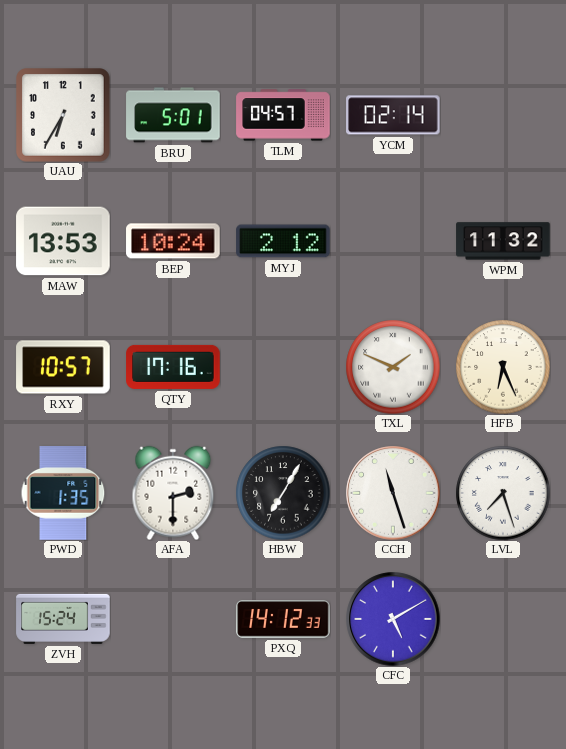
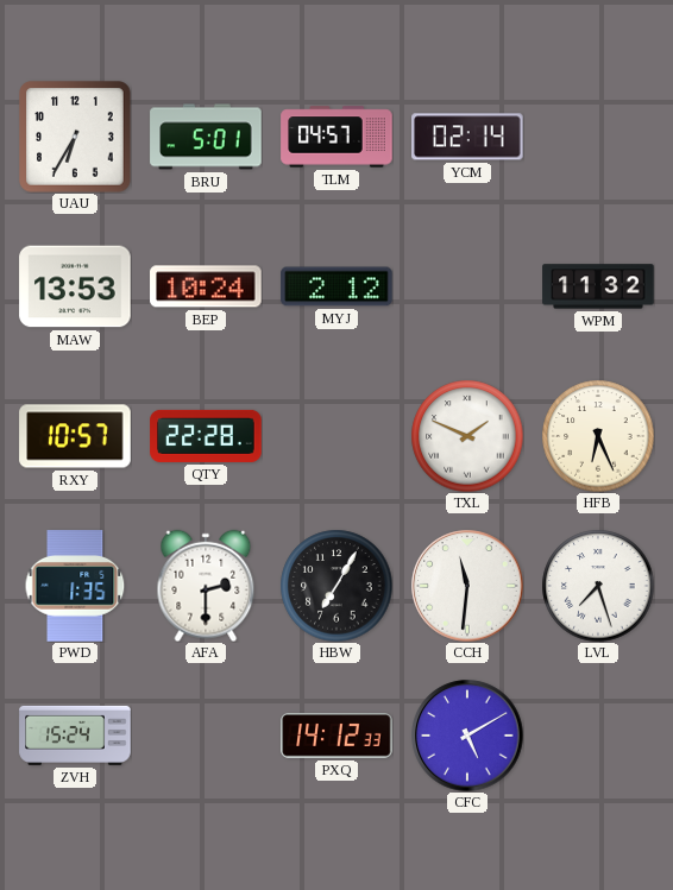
QTY: 17:16 -> 22:28
CCH: 11:27 -> 11:31
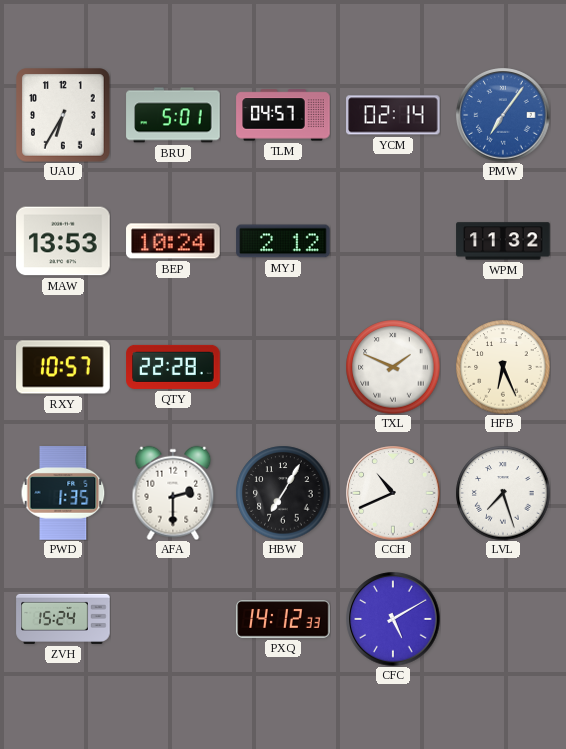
PMW: none -> 7:06
CCH: 11:31 -> 10:41
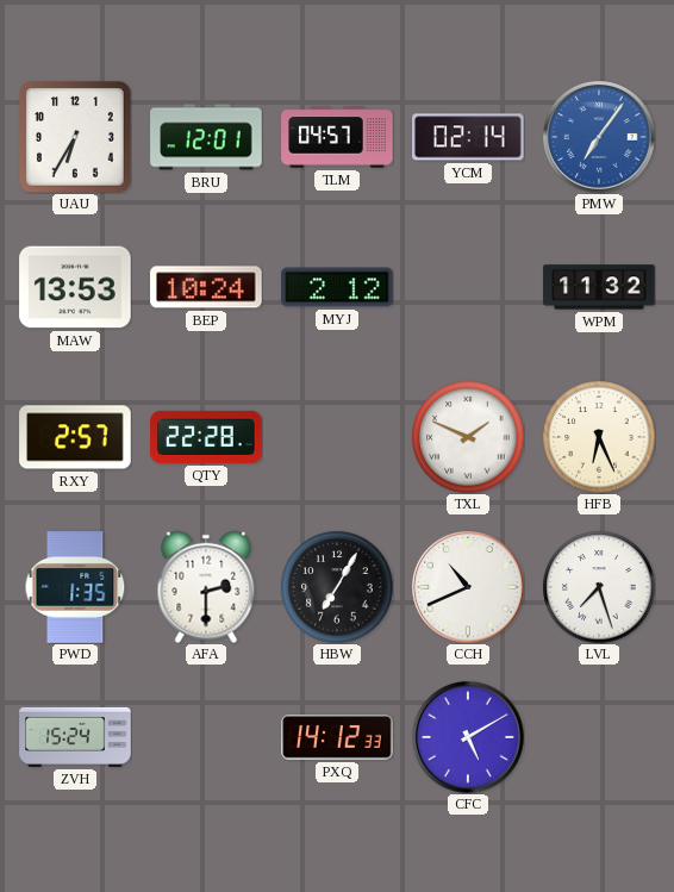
BRU: 5:01 -> 12:01
RXY: 10:57 -> 2:57
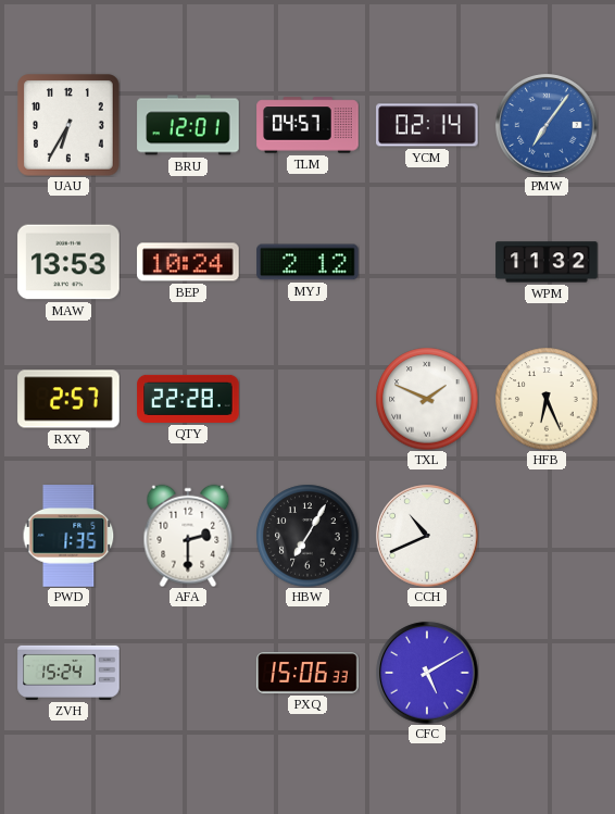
LVL: 7:27 -> none
PXQ: 14:12 -> 15:06
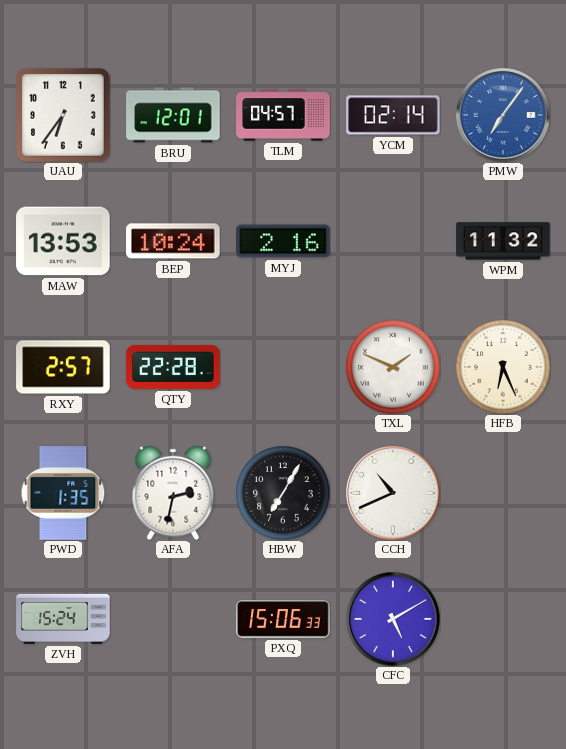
UAU: 6:35 -> 6:36
MYJ: 2:12 -> 2:16
AFA: 2:30 -> 2:32
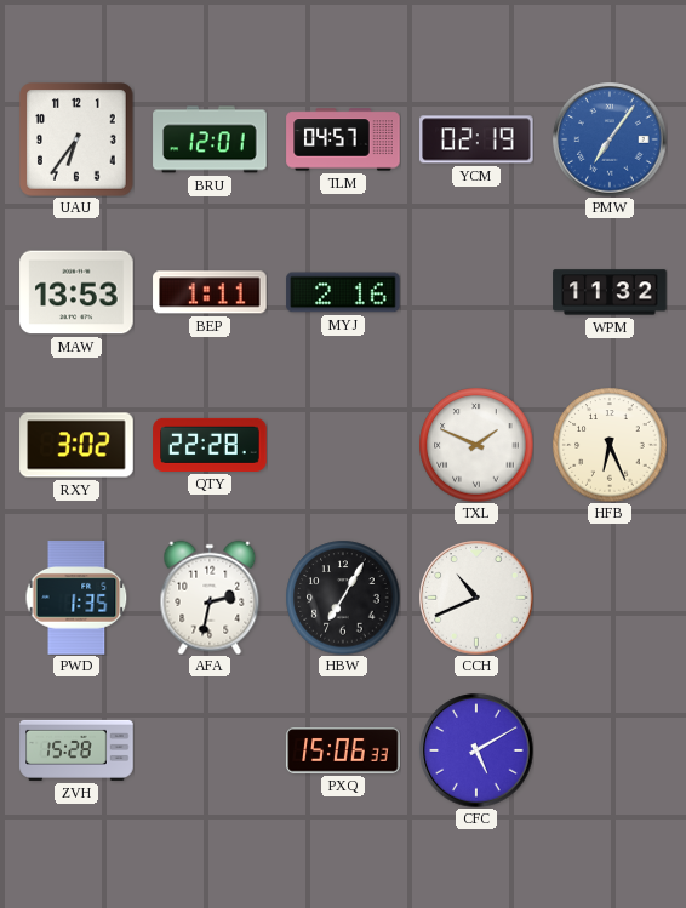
YCM: 02:14 -> 02:19
BEP: 10:24 -> 1:11
RXY: 2:57 -> 3:02
ZVH: 15:24 -> 15:28
